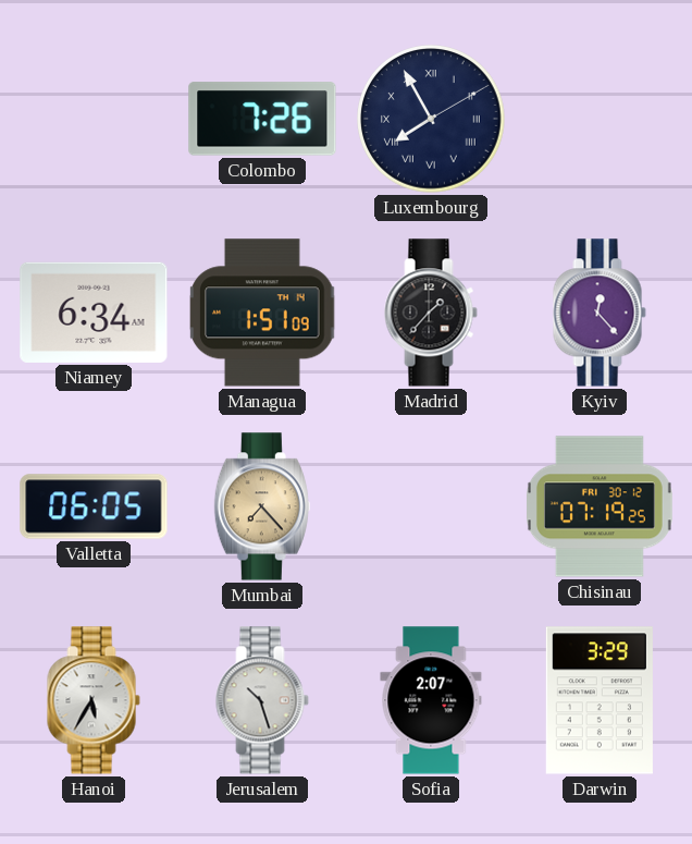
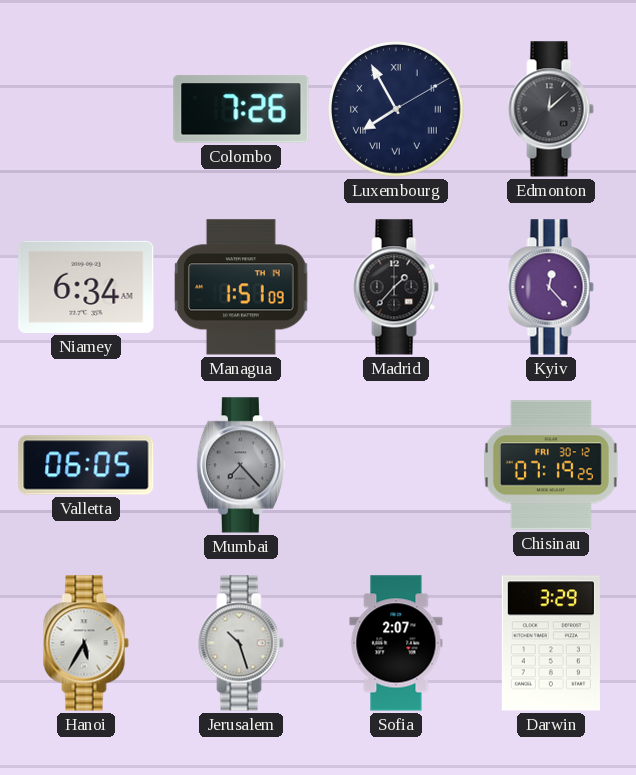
Edmonton: none -> 12:08
Mumbai dial: champagne -> grey
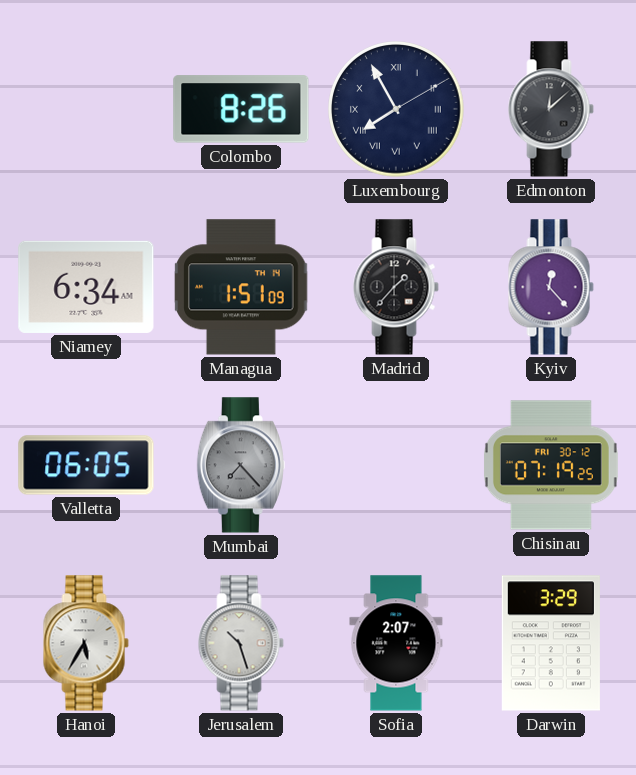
Colombo: 7:26 -> 8:26
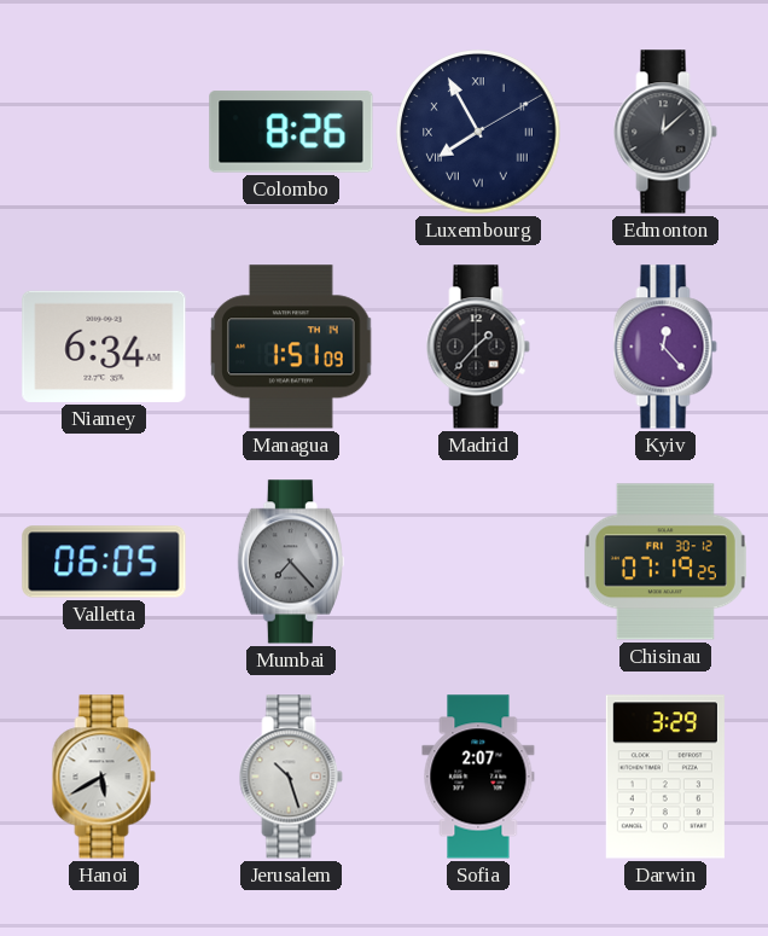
Hanoi: 5:35 -> 5:40
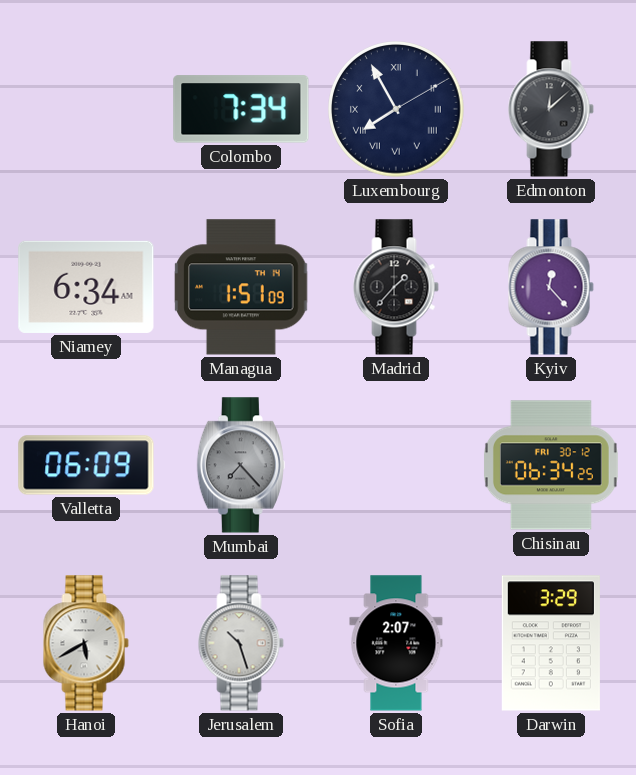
Colombo: 8:26 -> 7:34
Valletta: 06:05 -> 06:09
Chisinau: 07:19 -> 06:34
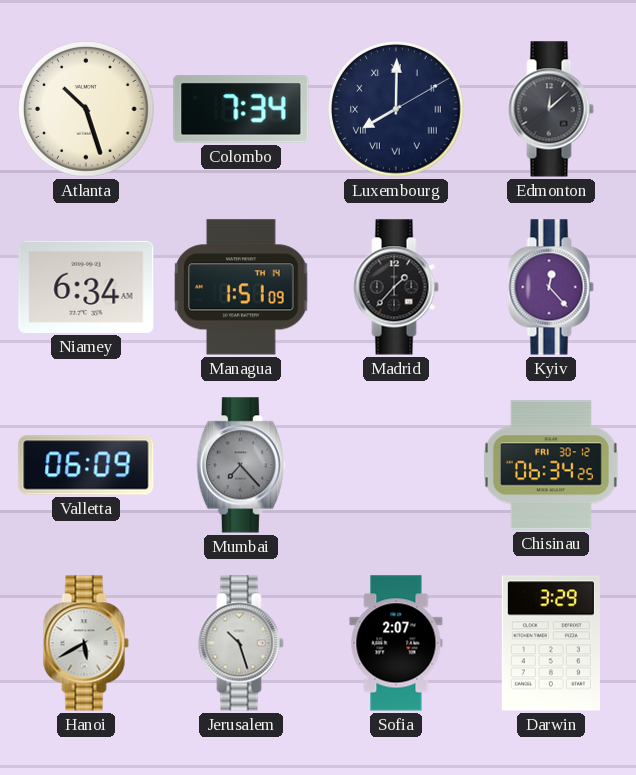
Atlanta: none -> 10:27
Luxembourg: 7:55 -> 8:00
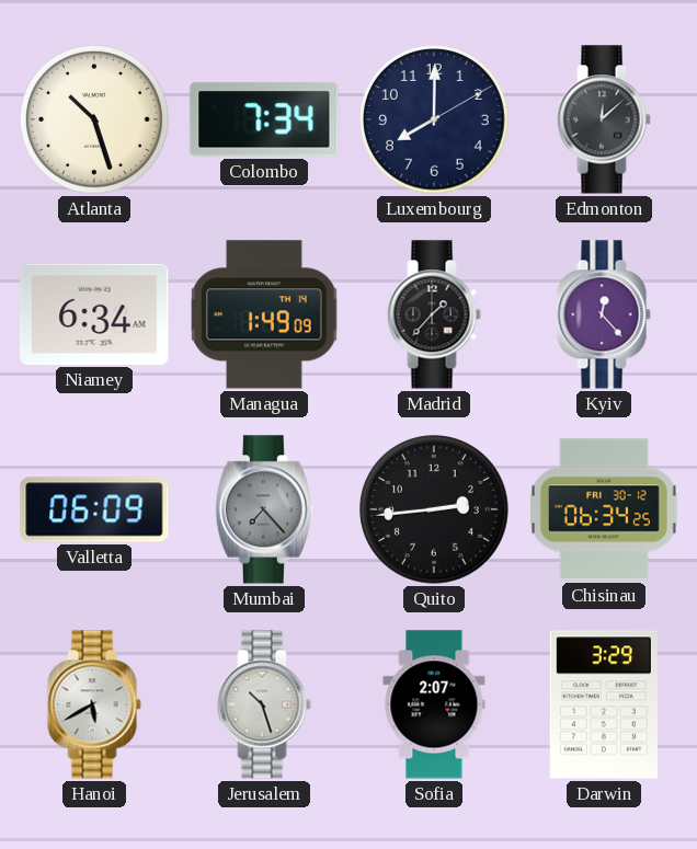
Luxembourg numerals: Roman -> Arabic
Managua: 1:51 -> 1:49
Quito: none -> 2:44
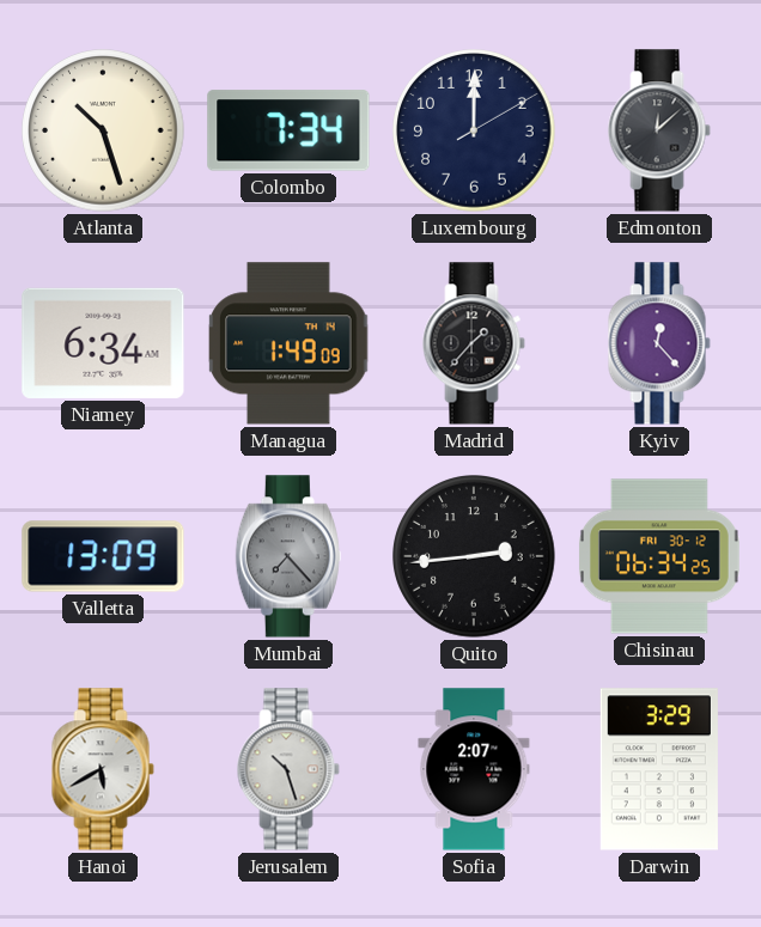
Luxembourg: 8:00 -> 12:00
Valletta: 06:09 -> 13:09
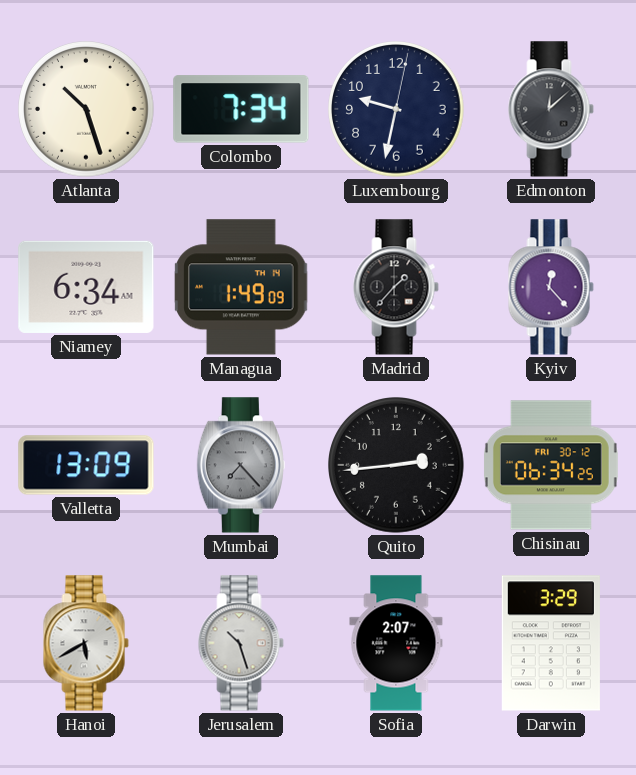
Luxembourg: 12:00 -> 9:32
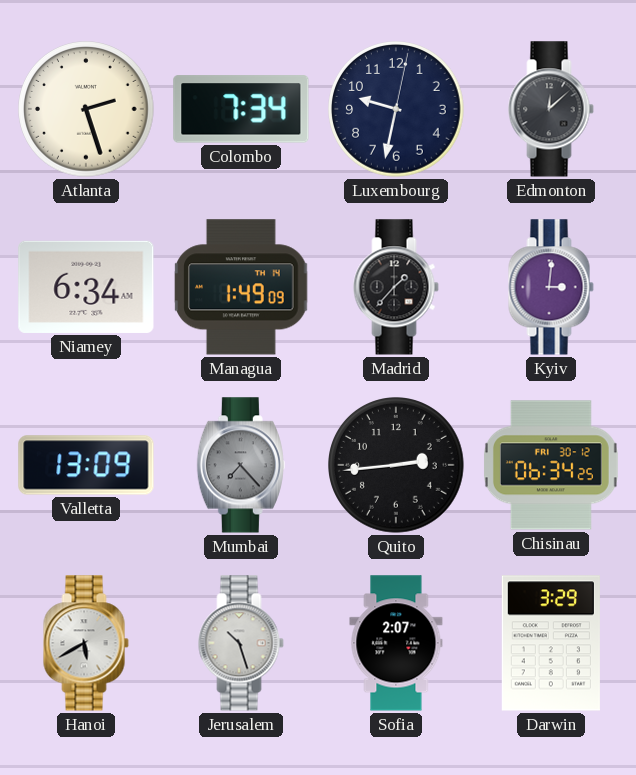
Atlanta: 10:27 -> 2:27
Kyiv: 12:23 -> 3:01
